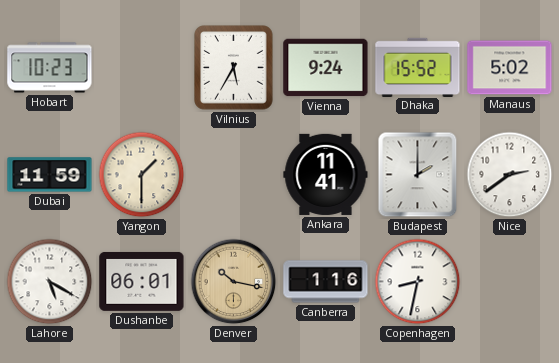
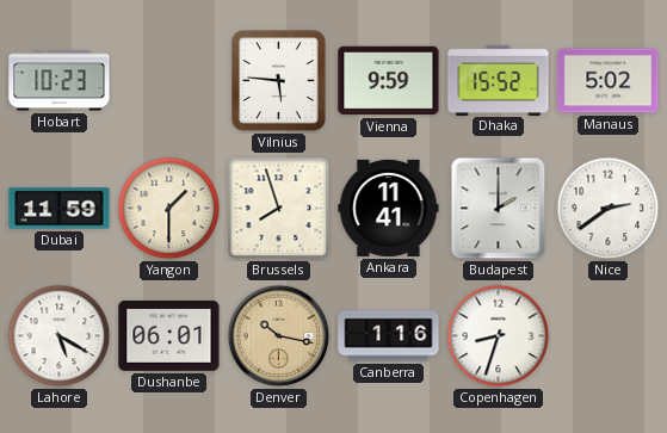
Vilnius: 5:35 -> 5:46
Vienna: 9:24 -> 9:59
Brussels: none -> 7:57
Copenhagen: 8:32 -> 8:33
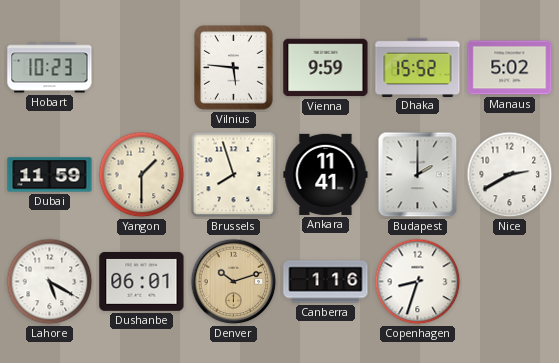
Nice: 2:39 -> 2:40
Denver: 10:17 -> 10:12
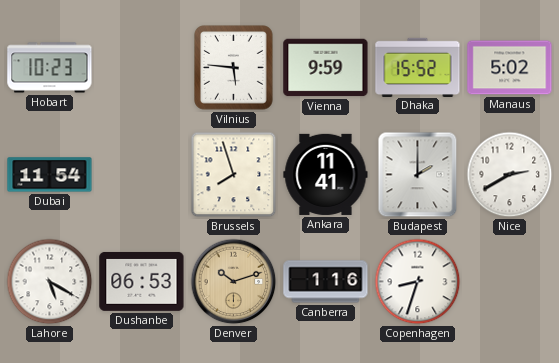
Dubai: 11:59 -> 11:54
Yangon: 1:30 -> none
Dushanbe: 06:01 -> 06:53
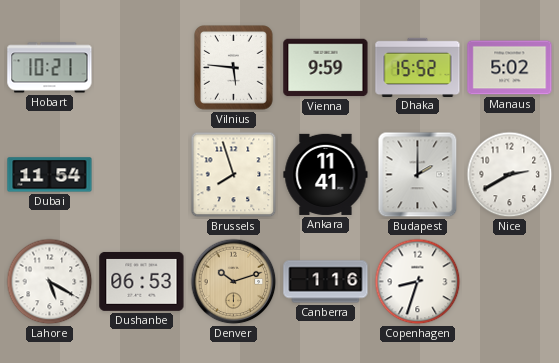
Hobart: 10:23 -> 10:21
